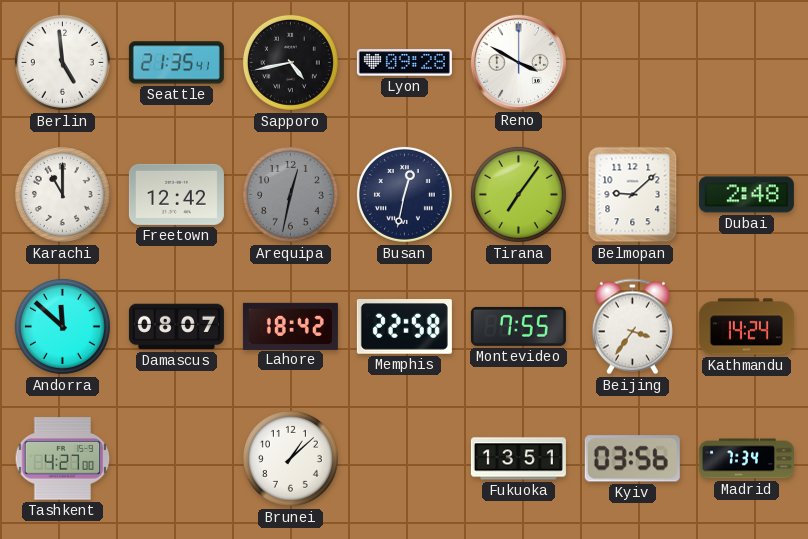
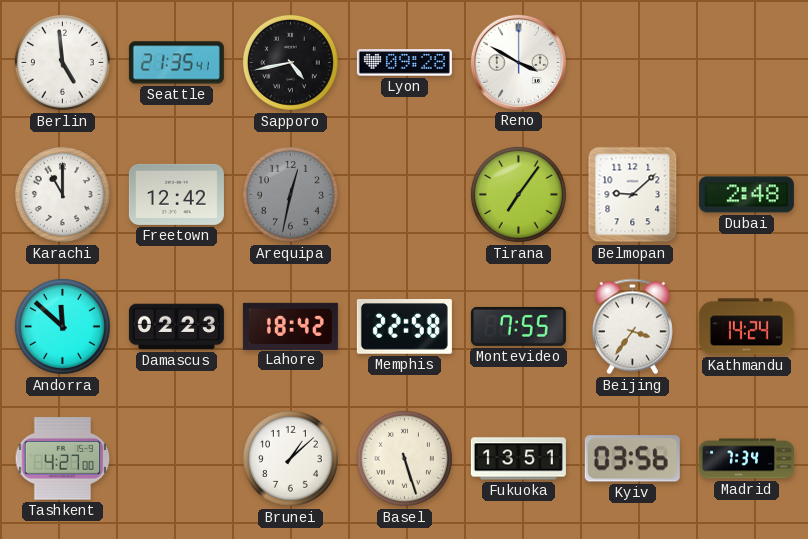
Busan: 12:32 -> none
Damascus: 08:07 -> 02:23
Basel: none -> 5:27
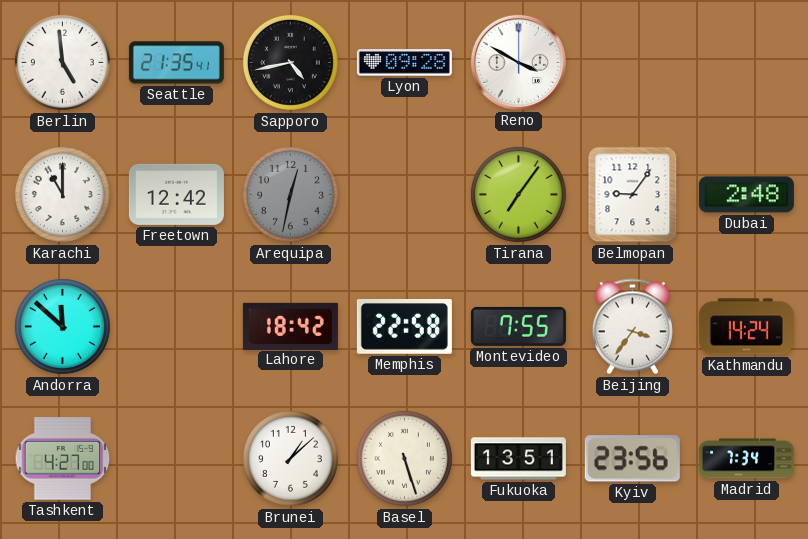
Belmopan: 9:08 -> 9:06
Damascus: 02:23 -> none
Kyiv: 03:56 -> 23:56
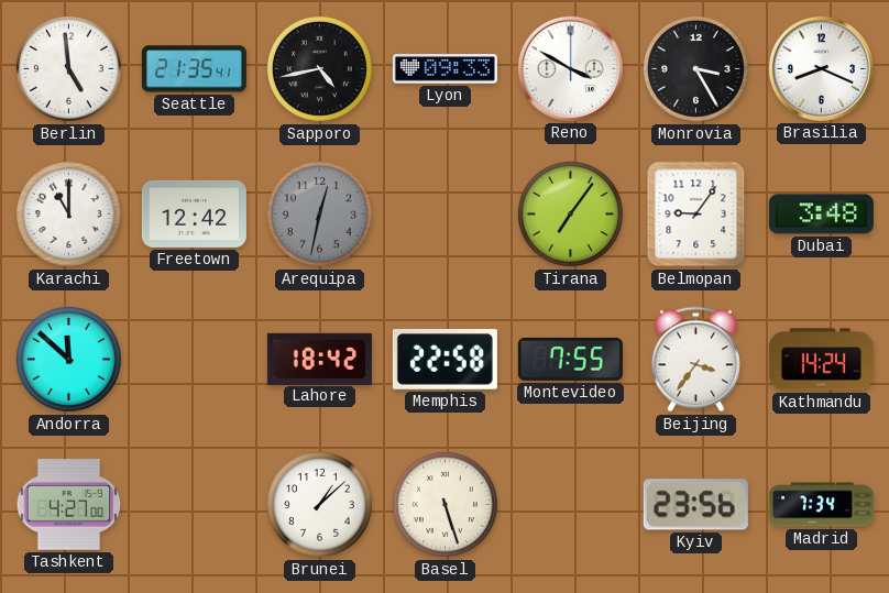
Lyon: 09:28 -> 09:33
Monrovia: none -> 3:25
Brasilia: none -> 8:19
Dubai: 2:48 -> 3:48
Fukuoka: 13:51 -> none
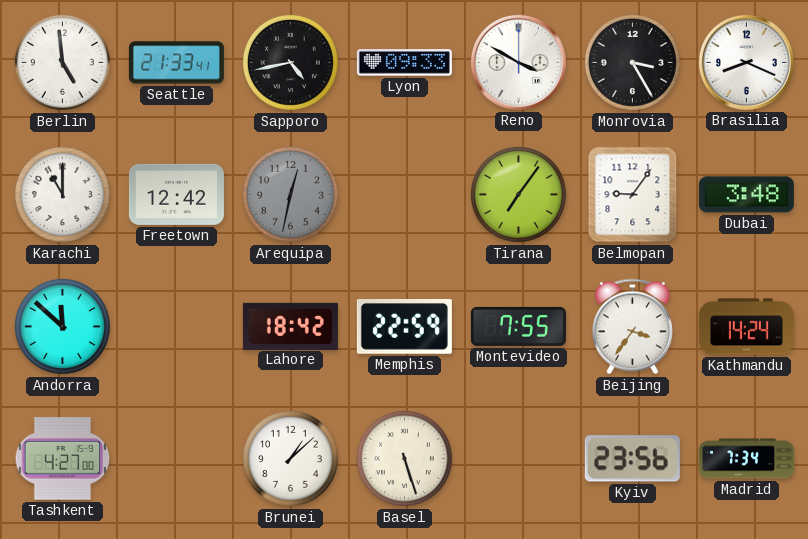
Seattle: 21:35 -> 21:33
Memphis: 22:58 -> 22:59
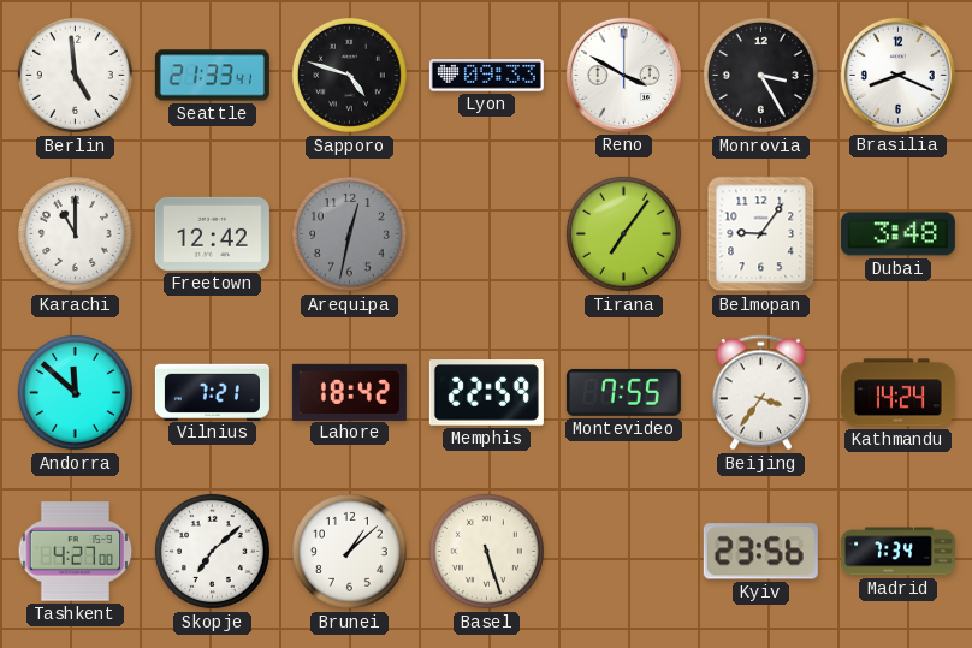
Sapporo: 4:43 -> 4:48
Vilnius: none -> 7:21
Skopje: none -> 7:08
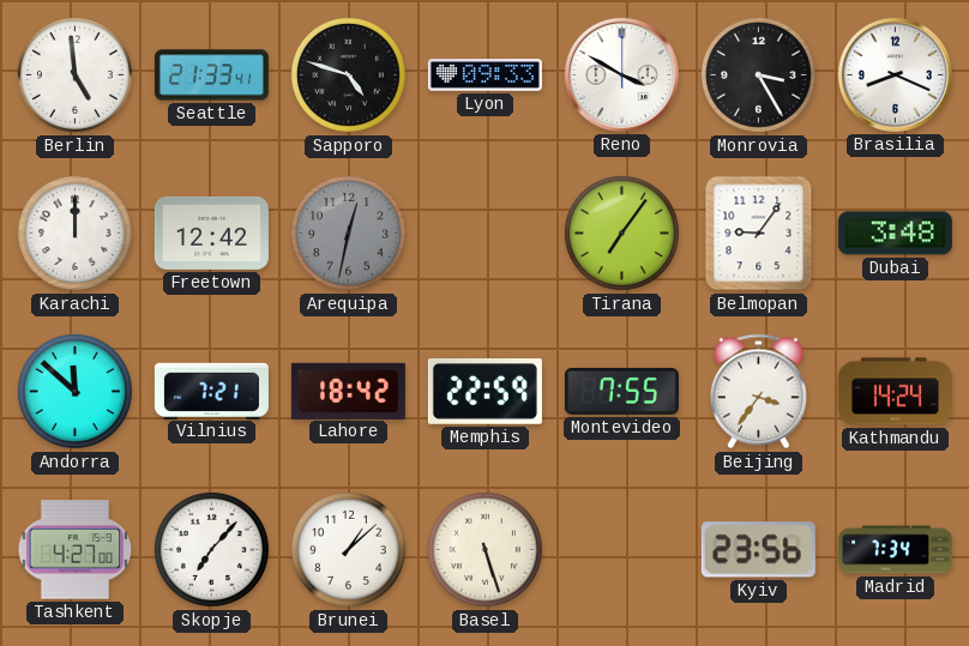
Karachi: 11:00 -> 12:00
Skopje: 7:08 -> 7:07
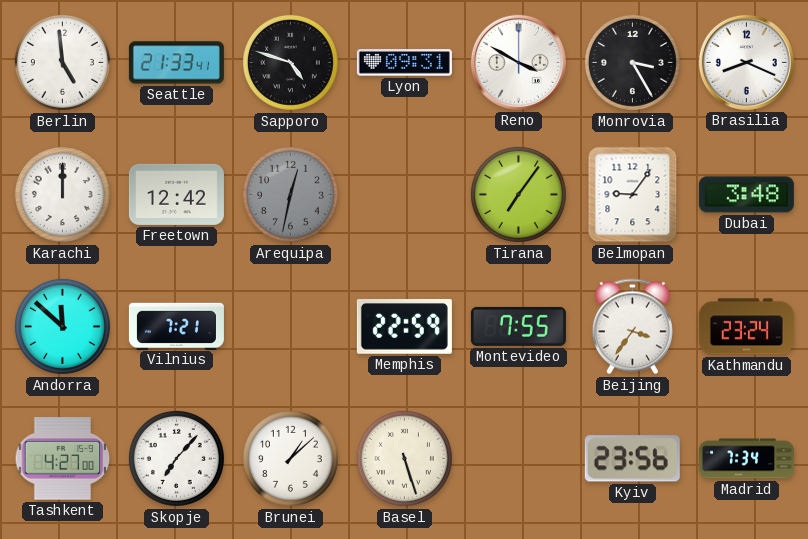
Lyon: 09:33 -> 09:31
Lahore: 18:42 -> none
Kathmandu: 14:24 -> 23:24
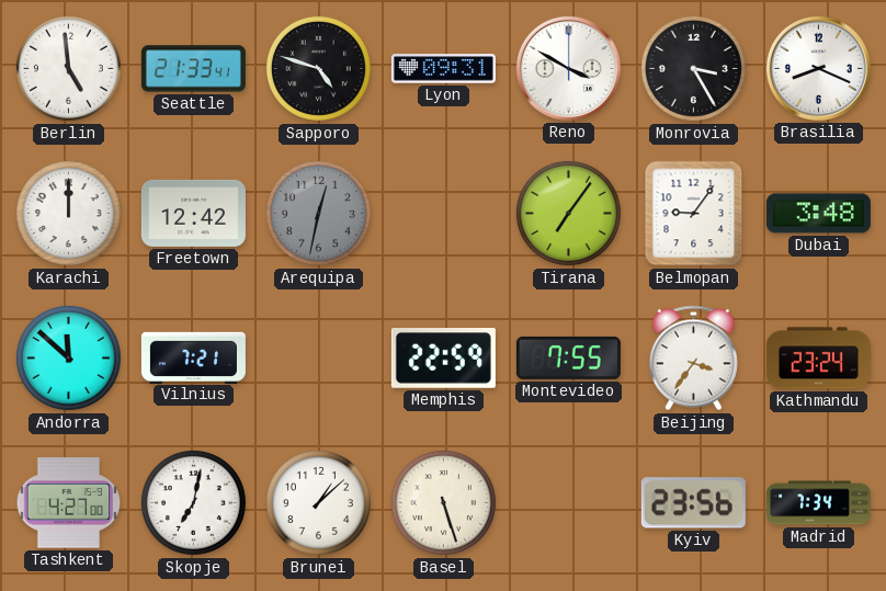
Skopje: 7:07 -> 7:02
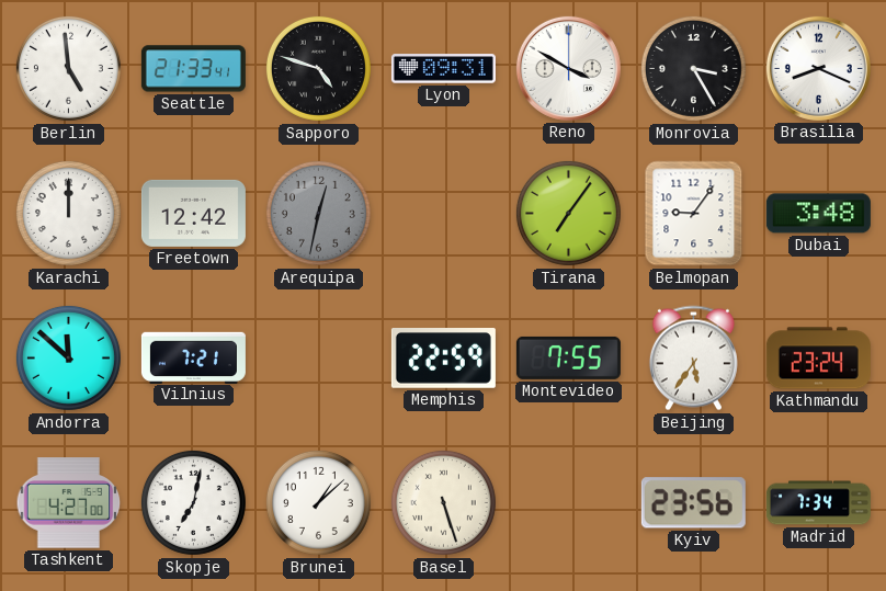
Beijing: 3:36 -> 5:36
